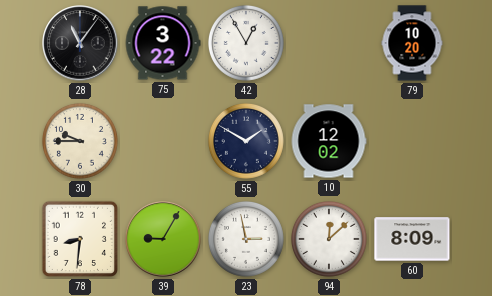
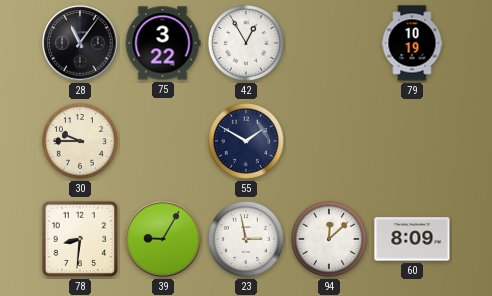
79: 10:20 -> 10:19
10: 12:02 -> none
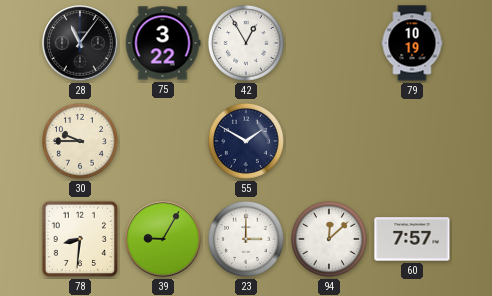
23: 2:58 -> 3:00
60: 8:09 -> 7:57
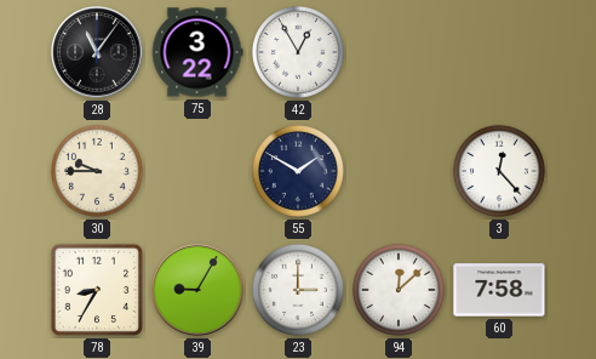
79: 10:19 -> none
3: none -> 12:23
78: 8:31 -> 8:35
60: 7:57 -> 7:58
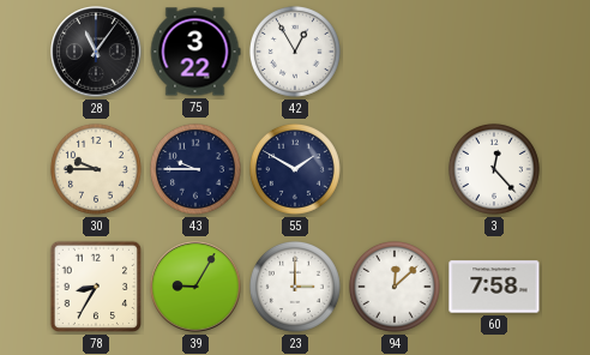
43: none -> 9:45
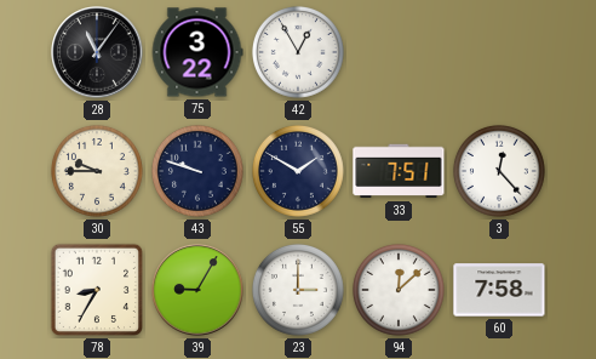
43: 9:45 -> 9:48
33: none -> 7:51
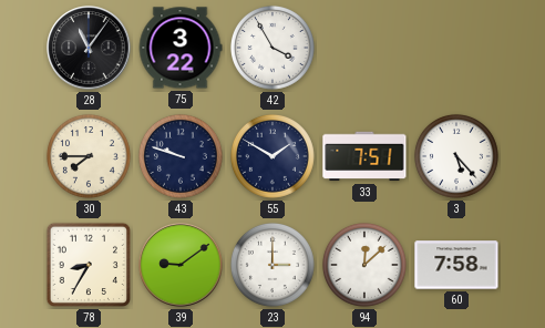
42: 12:55 -> 3:55
30: 9:45 -> 7:45
3: 12:23 -> 5:23
39: 9:05 -> 9:09
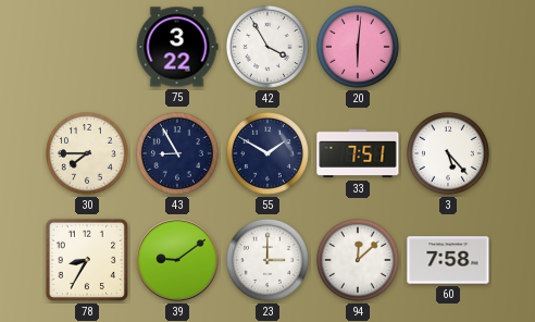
28: 11:06 -> none
20: none -> 6:01
43: 9:48 -> 8:55
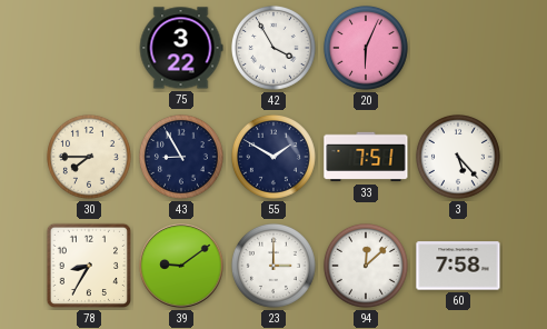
20: 6:01 -> 6:04
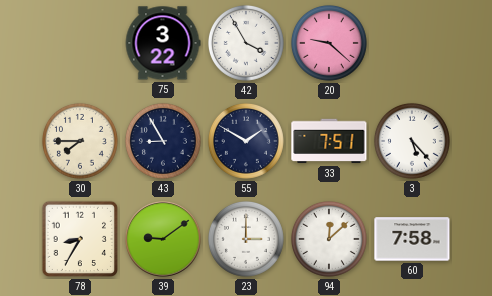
20: 6:04 -> 9:22
